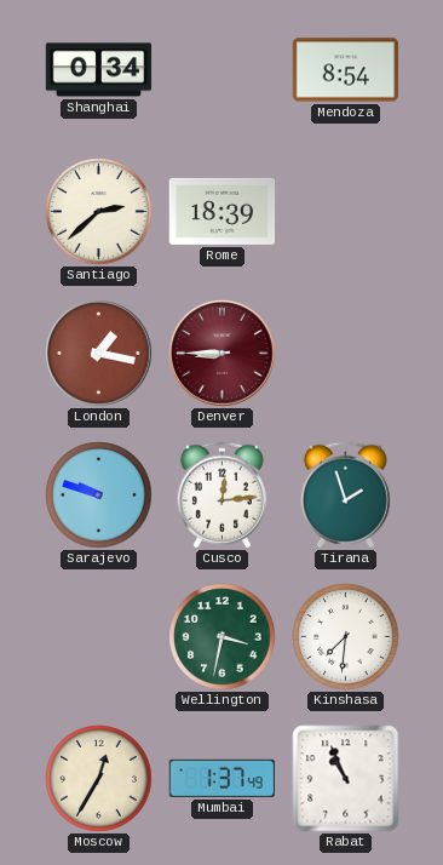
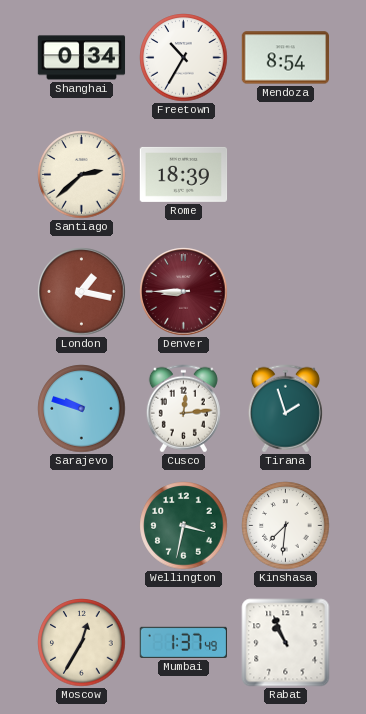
Freetown: none -> 10:35
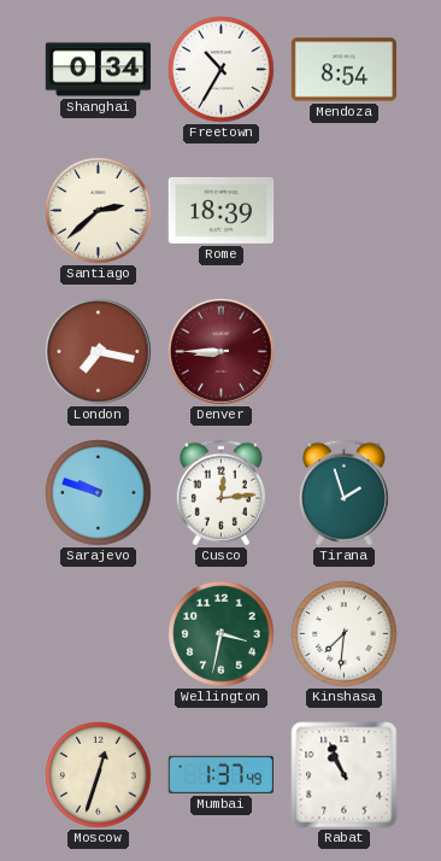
London: 1:17 -> 7:17
Moscow: 12:35 -> 12:33
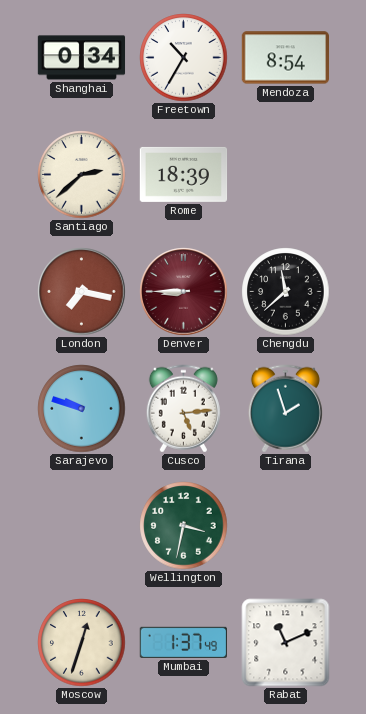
Chengdu: none -> 11:38
Cusco: 12:14 -> 5:14
Kinshasa: 7:31 -> none
Rabat: 10:56 -> 11:11
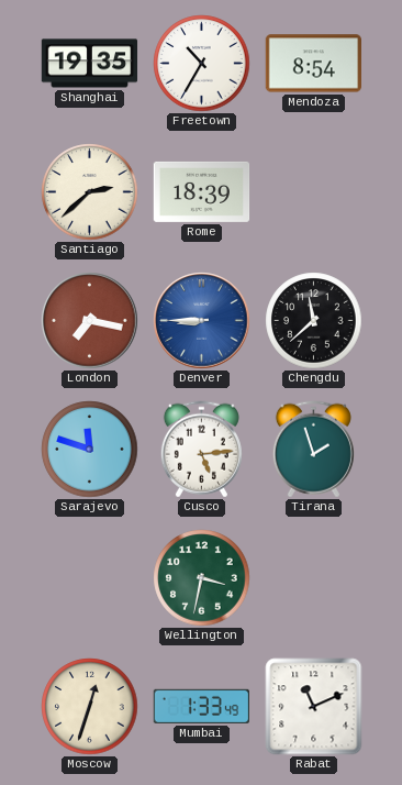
Shanghai: 0:34 -> 19:35
Denver dial: burgundy -> blue
Sarajevo: 9:48 -> 11:48
Mumbai: 1:37 -> 1:33
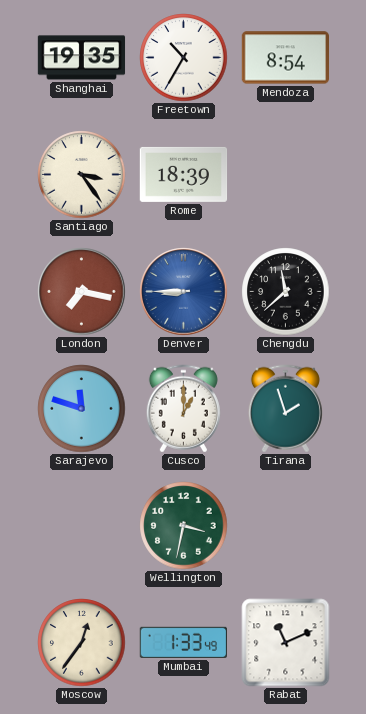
Santiago: 2:38 -> 3:24
Cusco: 5:14 -> 1:00
Moscow: 12:33 -> 12:36
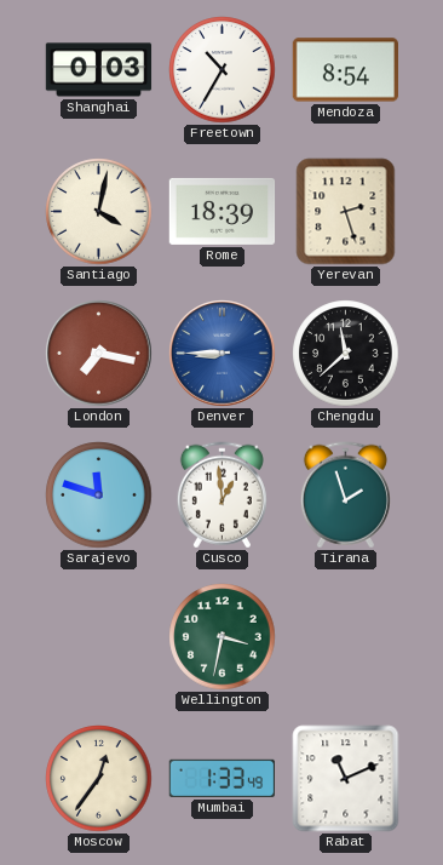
Shanghai: 19:35 -> 0:03
Santiago: 3:24 -> 4:02
Yerevan: none -> 2:27
Cusco: 1:00 -> 12:59
